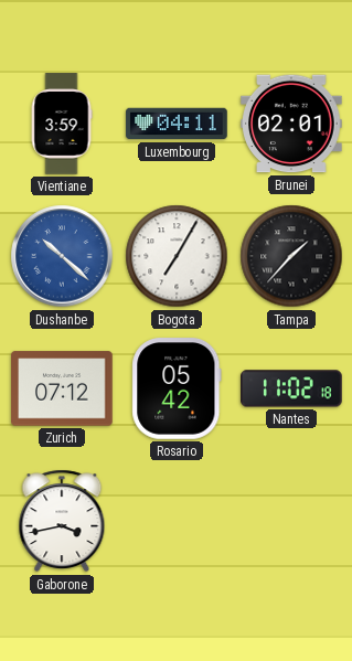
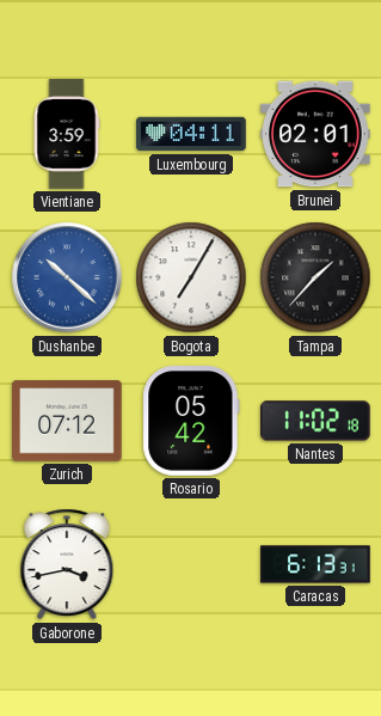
Caracas: none -> 6:13
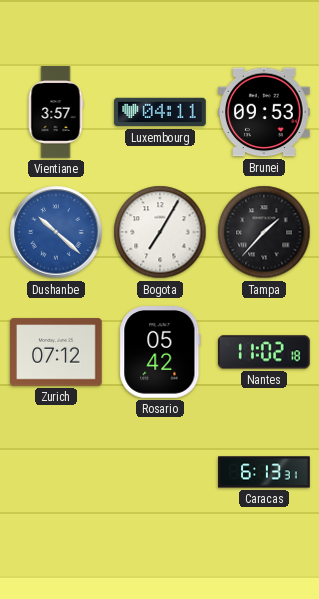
Vientiane: 3:59 -> 3:57
Brunei: 02:01 -> 09:53
Gaborone: 3:43 -> none
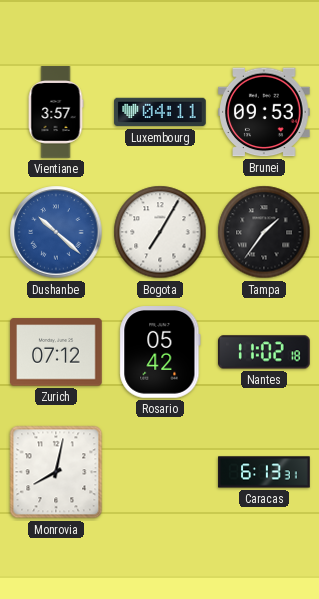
Tampa: 1:37 -> 1:36
Monrovia: none -> 8:02
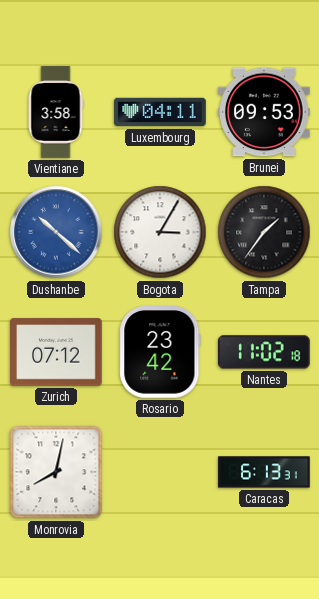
Vientiane: 3:57 -> 3:58
Bogota: 7:05 -> 3:05
Rosario: 05:42 -> 23:42
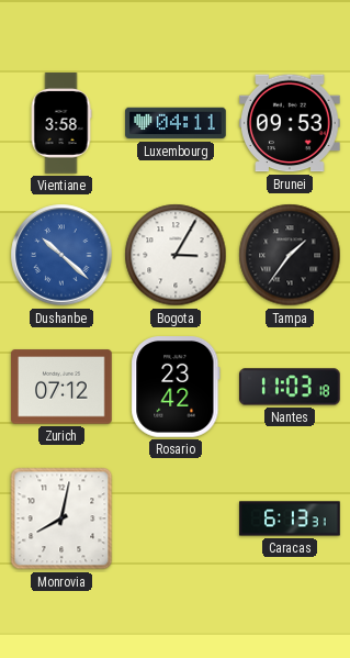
Nantes: 11:02 -> 11:03
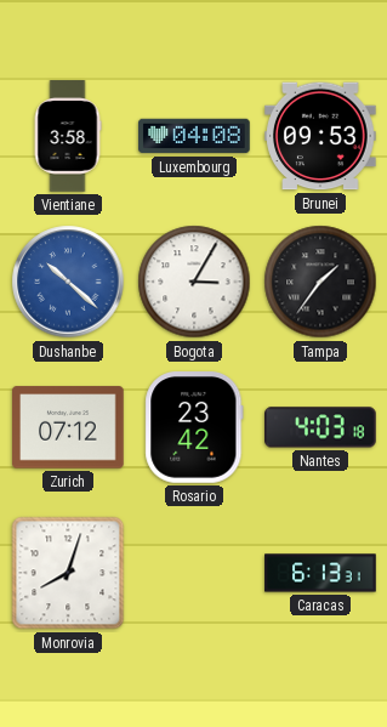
Luxembourg: 04:11 -> 04:08
Nantes: 11:03 -> 4:03
Monrovia: 8:02 -> 8:03
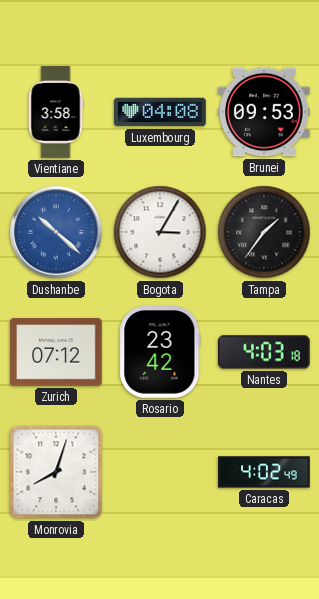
Caracas: 6:13 -> 4:02
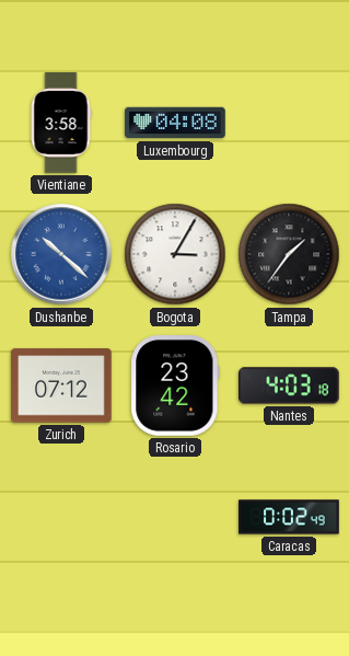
Brunei: 09:53 -> none
Monrovia: 8:03 -> none
Caracas: 4:02 -> 0:02
